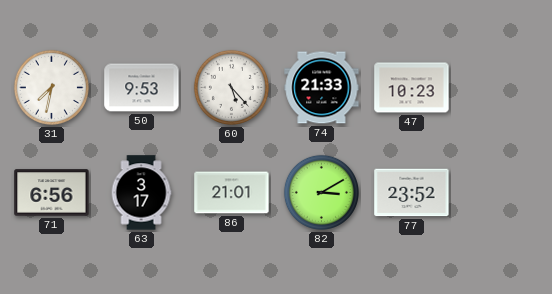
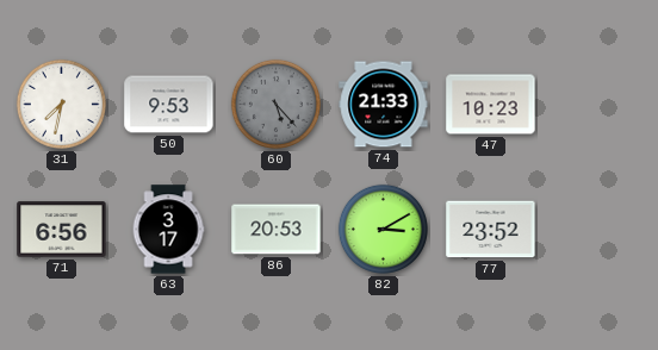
60 dial: white -> grey
86: 21:01 -> 20:53
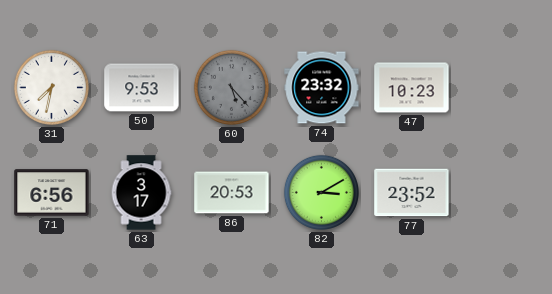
74: 21:33 -> 23:32
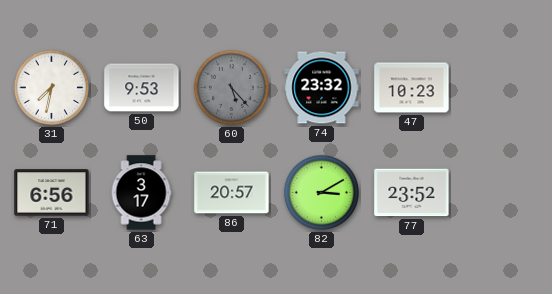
86: 20:53 -> 20:57
